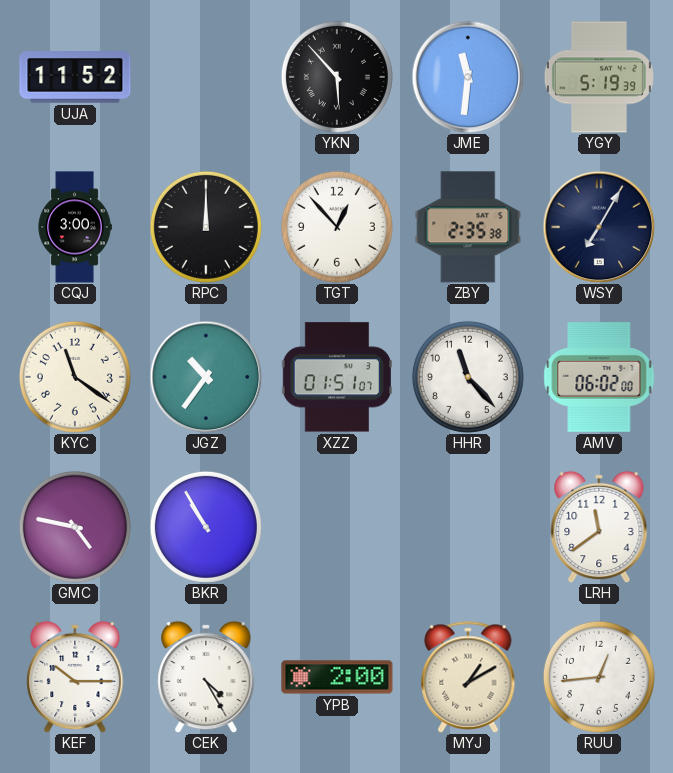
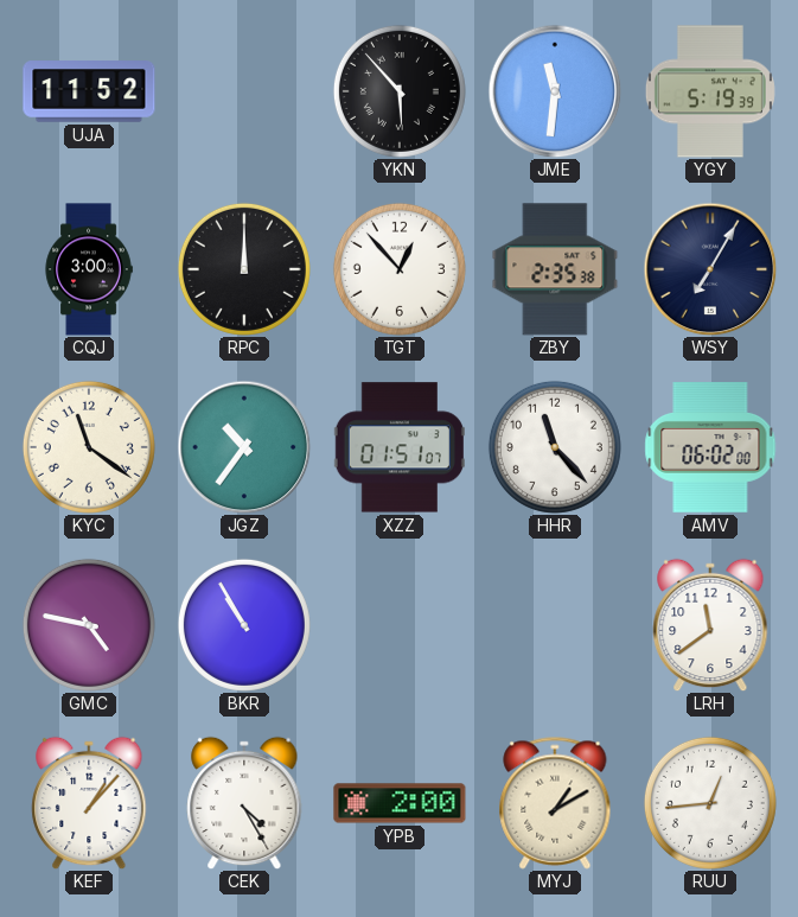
KEF: 10:15 -> 1:07
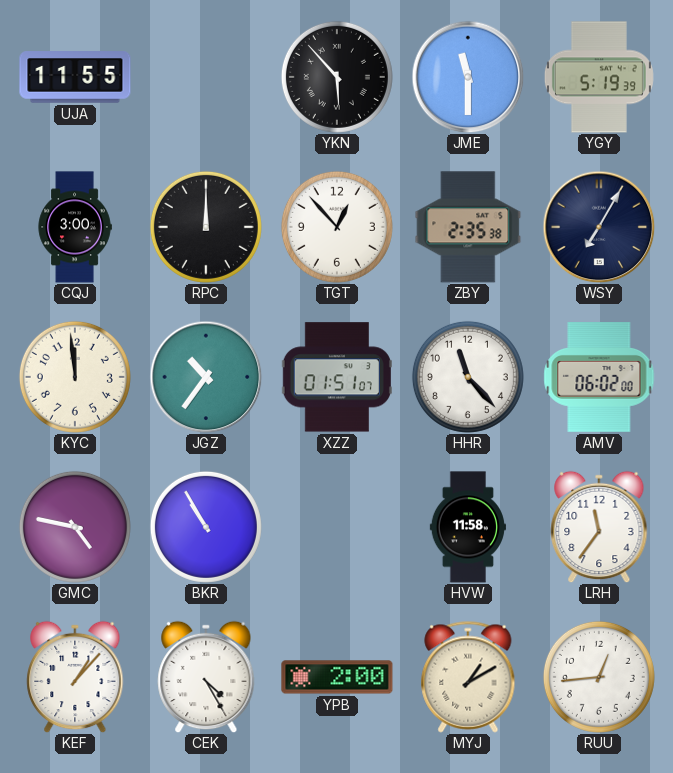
UJA: 11:52 -> 11:55
JME: 11:31 -> 11:30
KYC: 11:21 -> 11:59
HVW: none -> 11:58
LRH: 11:39 -> 11:36
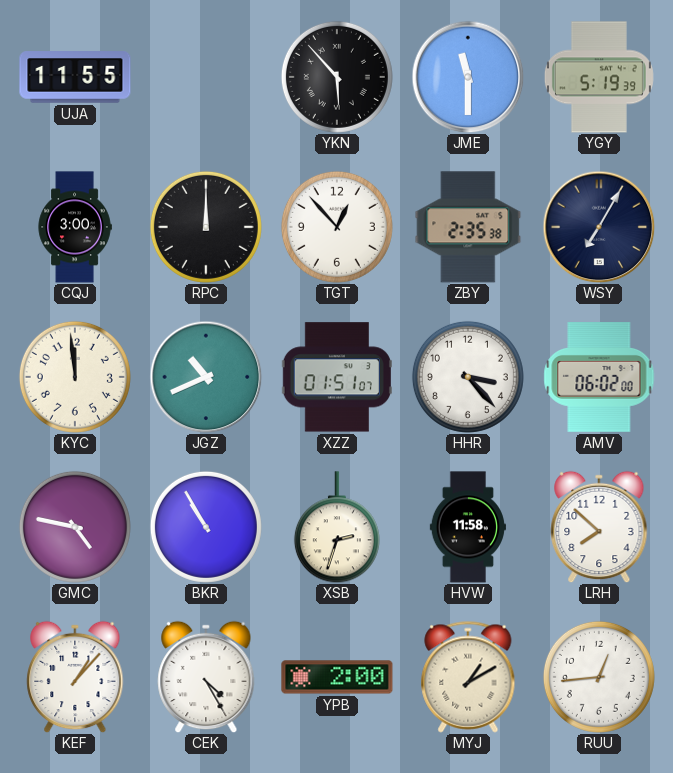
JGZ: 10:36 -> 10:41
HHR: 11:23 -> 3:23
XSB: none -> 2:33
LRH: 11:36 -> 7:52
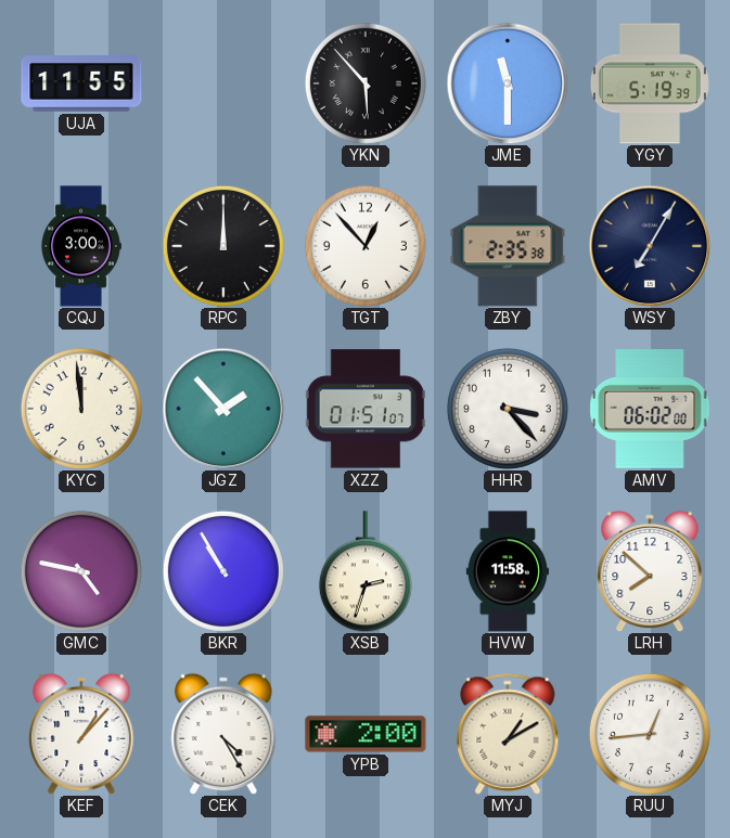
JGZ: 10:41 -> 1:53
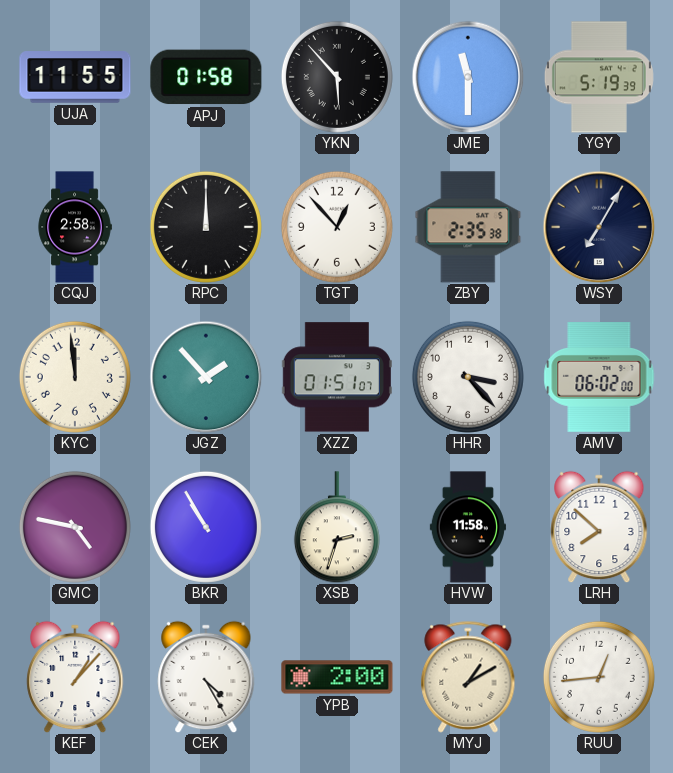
APJ: none -> 01:58
CQJ: 3:00 -> 2:58
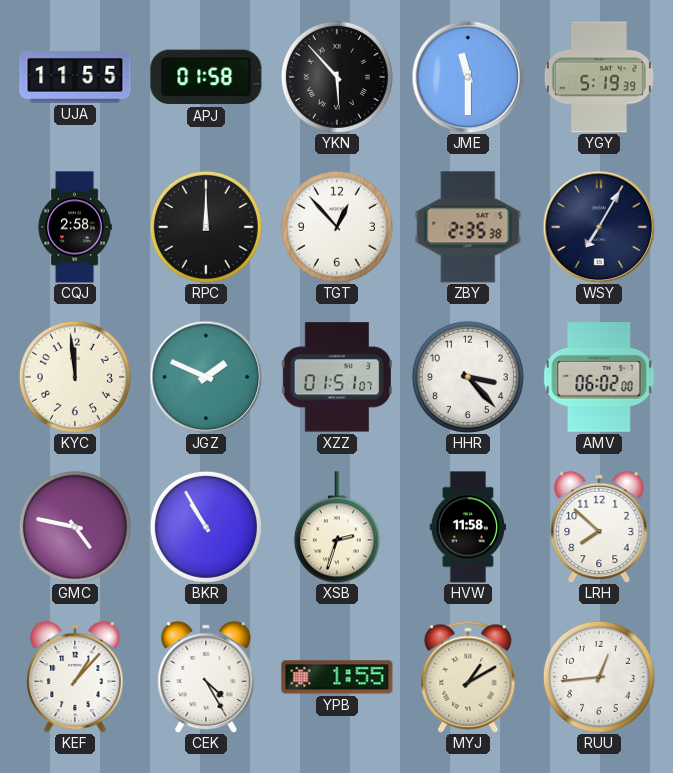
JGZ: 1:53 -> 1:49
YPB: 2:00 -> 1:55
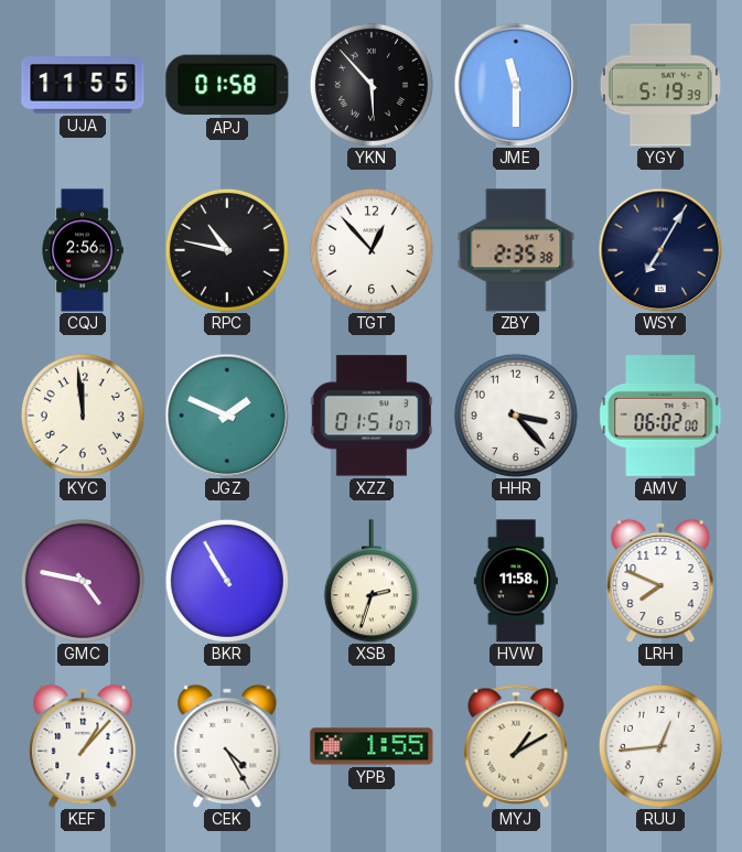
CQJ: 2:58 -> 2:56
RPC: 12:00 -> 10:47
LRH: 7:52 -> 7:49
